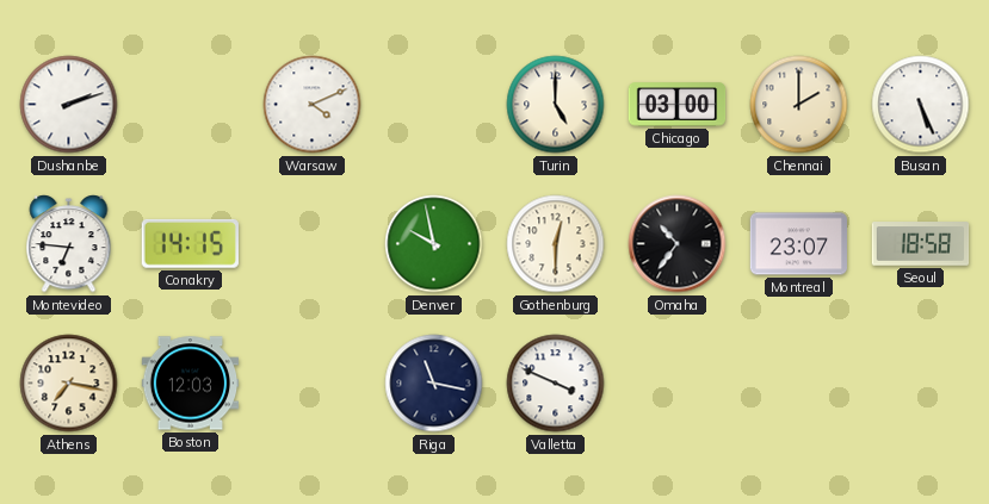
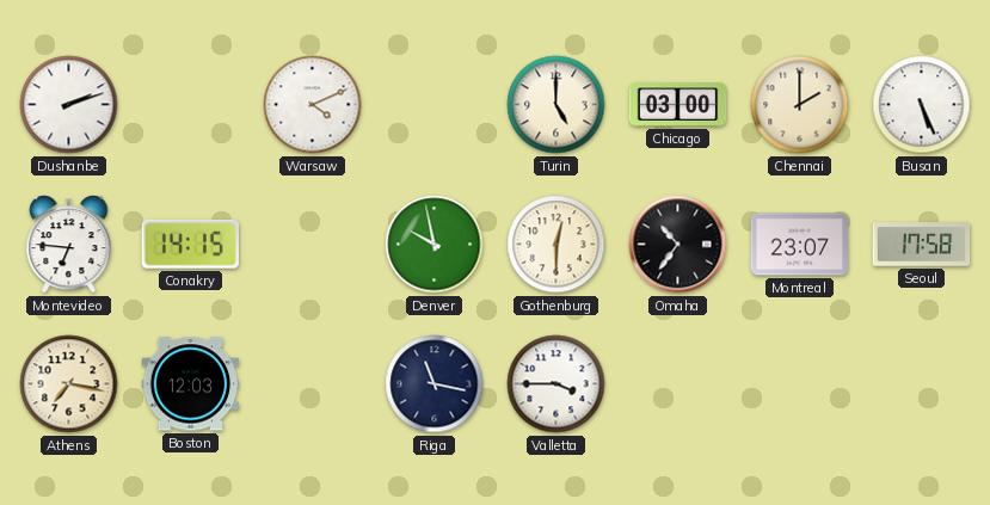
Seoul: 18:58 -> 17:58
Valletta: 3:49 -> 3:45
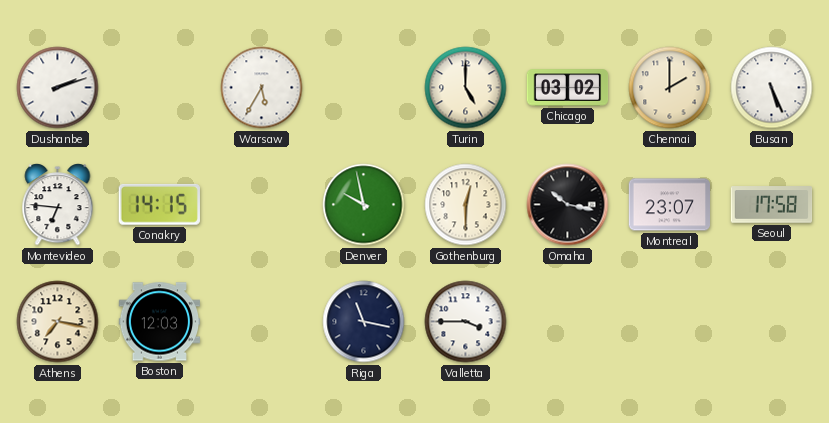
Warsaw: 4:11 -> 5:35
Chicago: 03:00 -> 03:02
Omaha: 10:36 -> 10:17
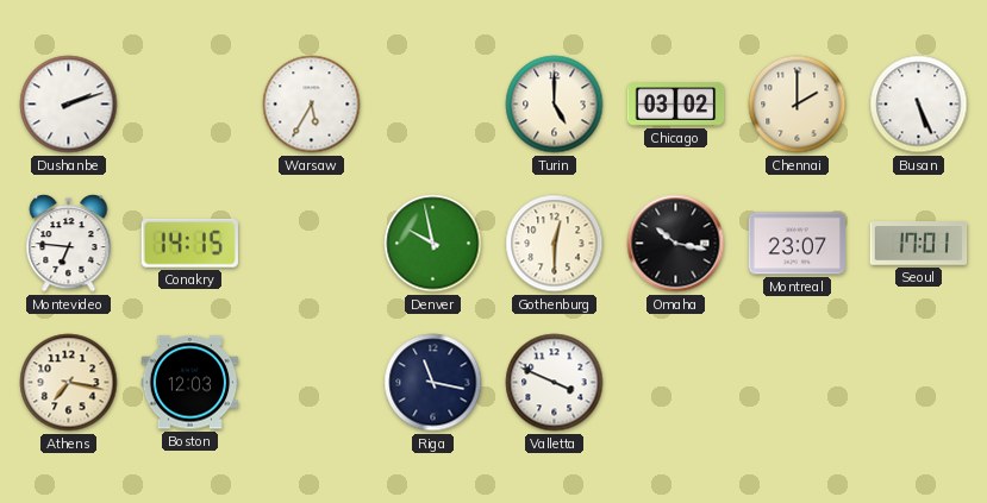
Seoul: 17:58 -> 17:01
Valletta: 3:45 -> 3:49
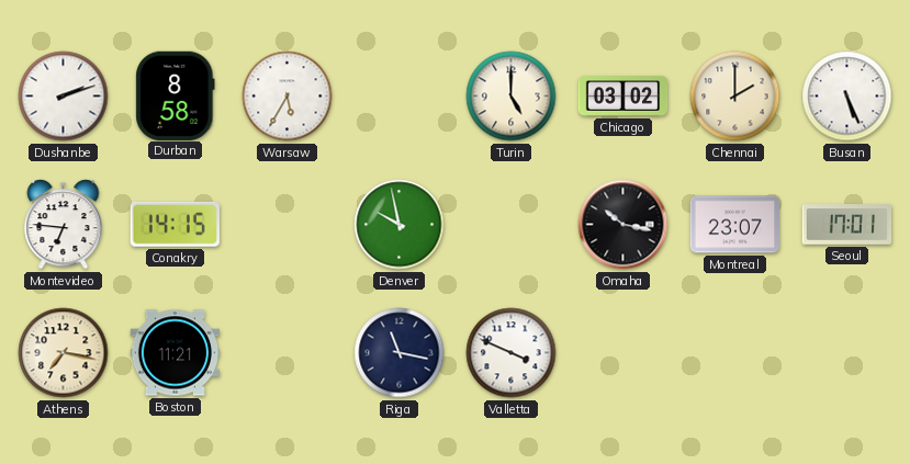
Durban: none -> 8:58
Gothenburg: 12:30 -> none
Boston: 12:03 -> 11:21
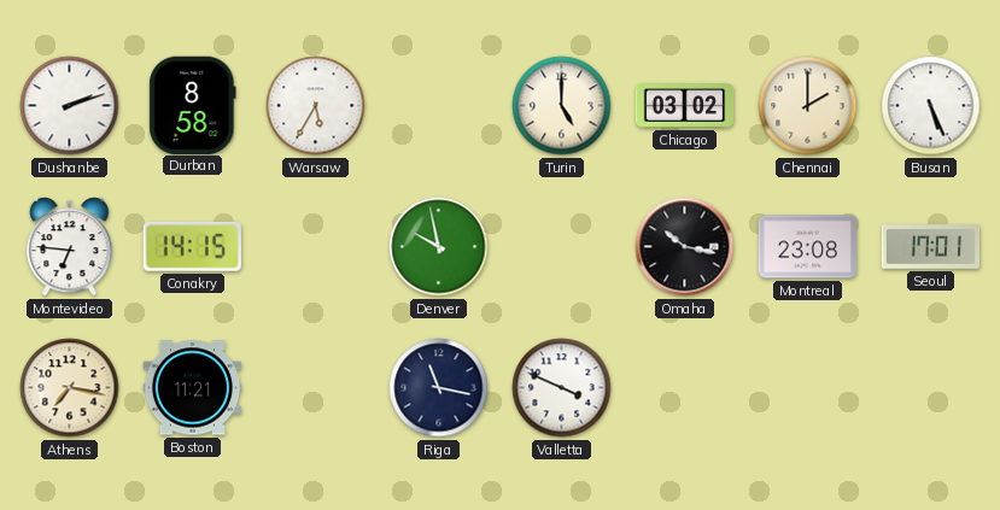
Montreal: 23:07 -> 23:08
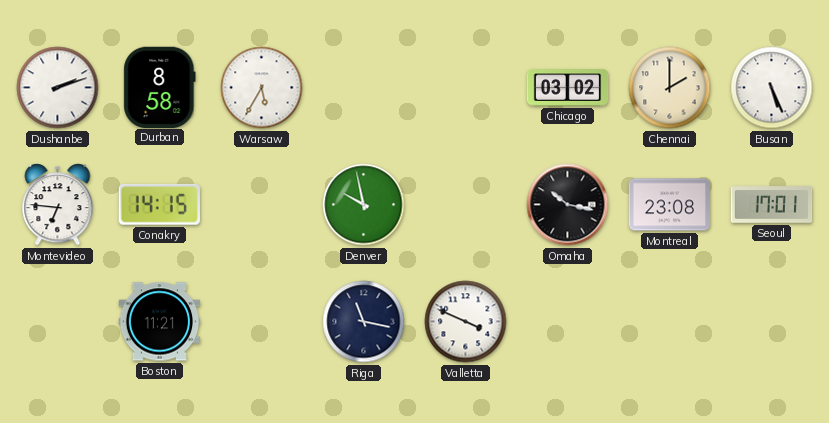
Turin: 5:00 -> none
Athens: 7:17 -> none
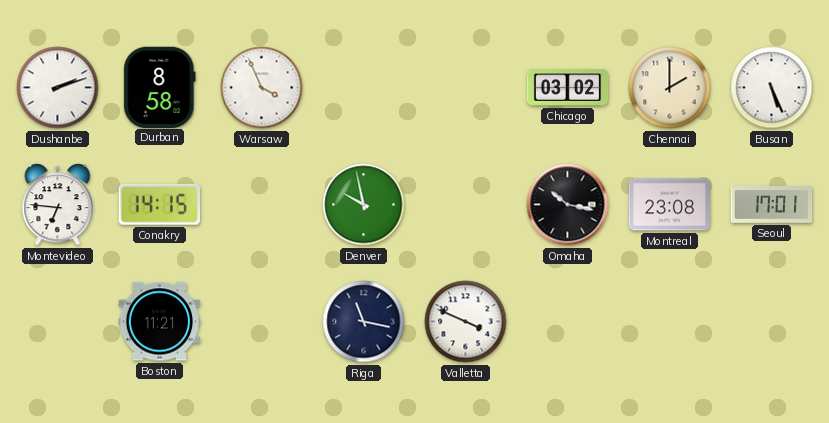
Warsaw: 5:35 -> 3:56
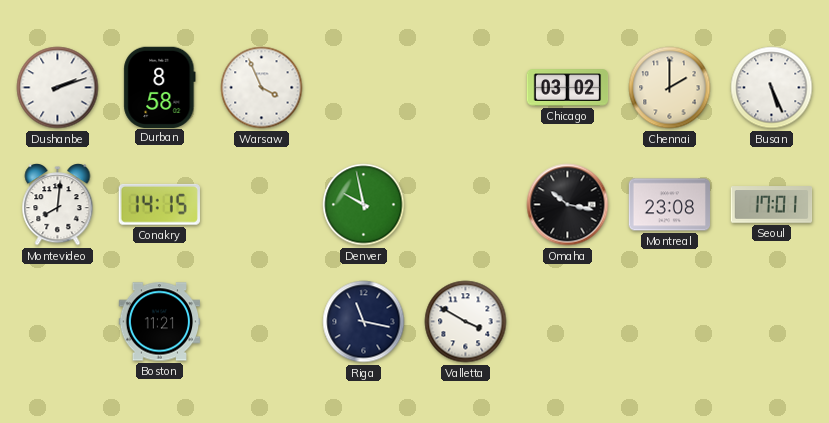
Montevideo: 6:46 -> 8:01
Valletta: 3:49 -> 3:50
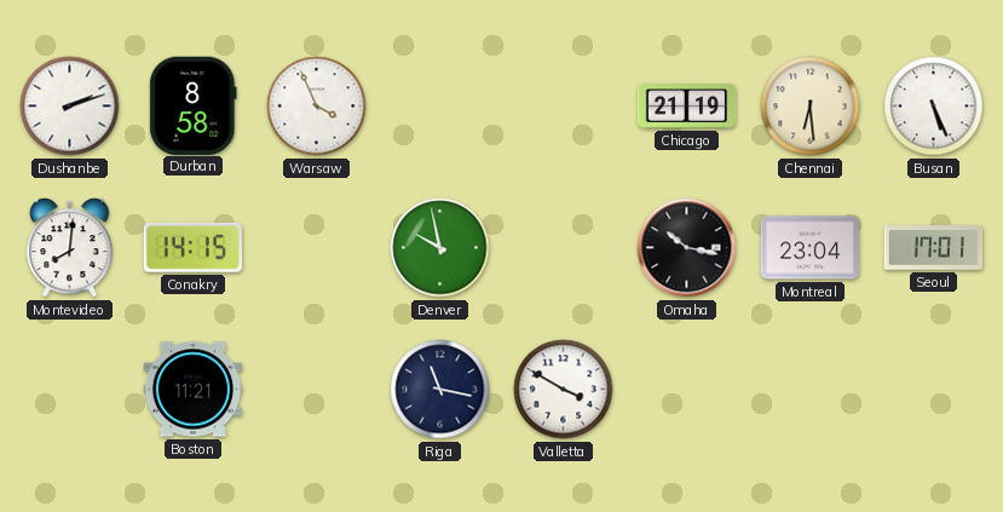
Chicago: 03:02 -> 21:19
Chennai: 2:00 -> 6:29
Montreal: 23:08 -> 23:04
